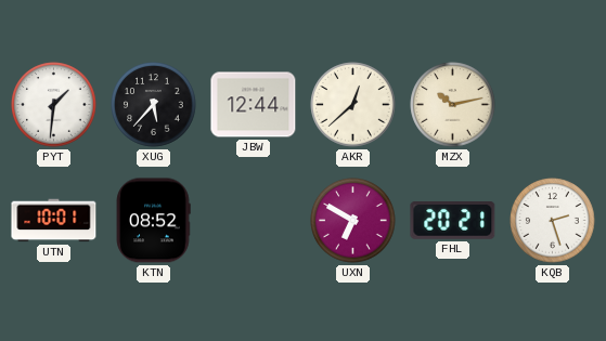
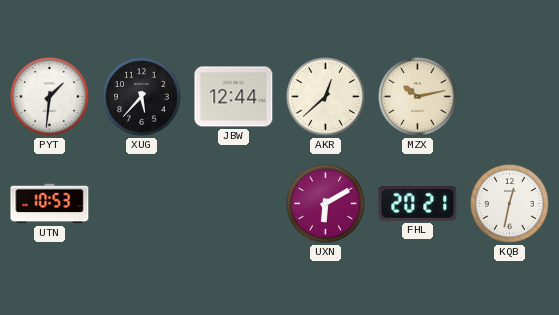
UTN: 10:01 -> 10:53
KTN: 08:52 -> none
UXN: 6:50 -> 6:10
KQB: 2:27 -> 12:32
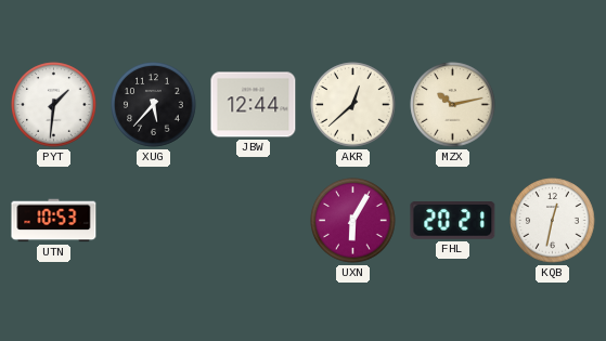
UXN: 6:10 -> 6:05
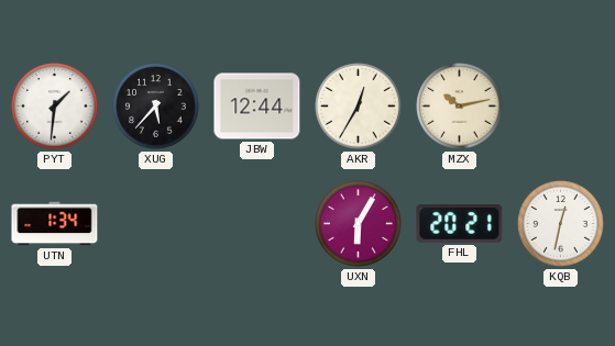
AKR: 12:38 -> 12:35
UTN: 10:53 -> 1:34
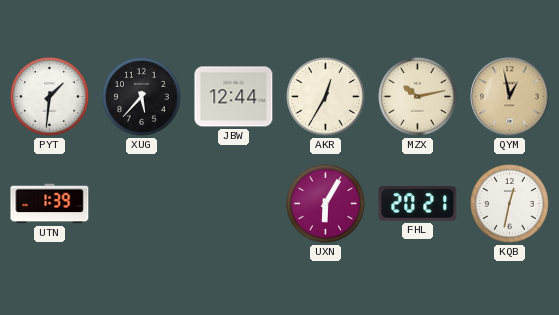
QYM: none -> 12:58
UTN: 1:34 -> 1:39
